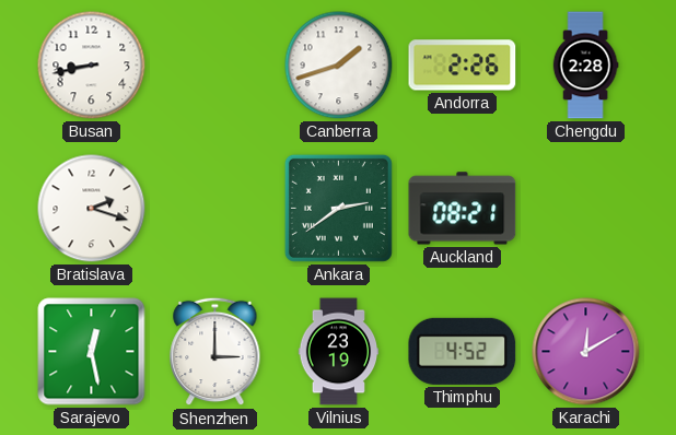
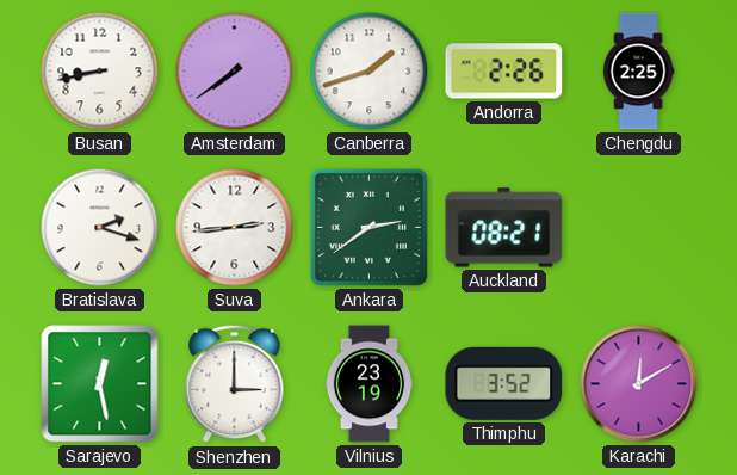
Amsterdam: none -> 7:39
Chengdu: 2:28 -> 2:25
Suva: none -> 2:44
Thimphu: 4:52 -> 3:52
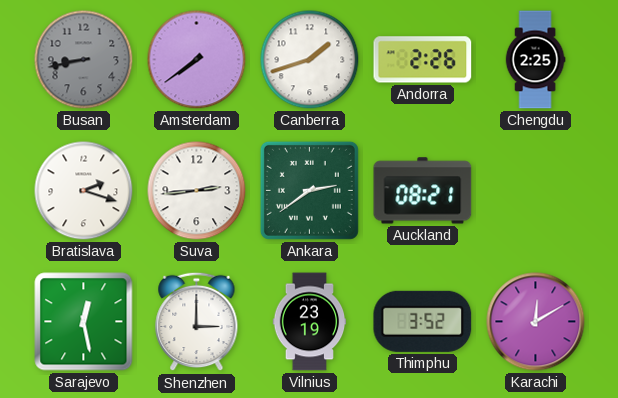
Busan dial: white -> grey
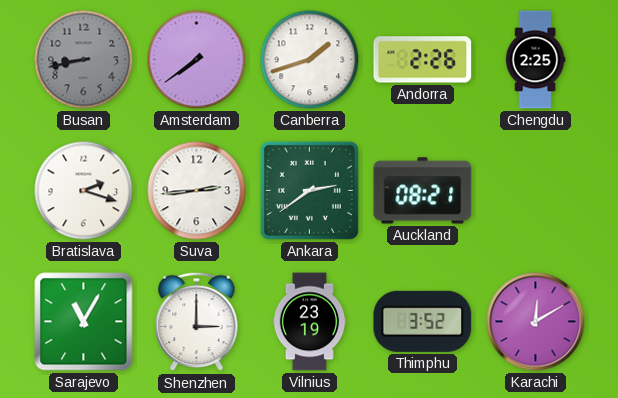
Sarajevo: 12:28 -> 11:05
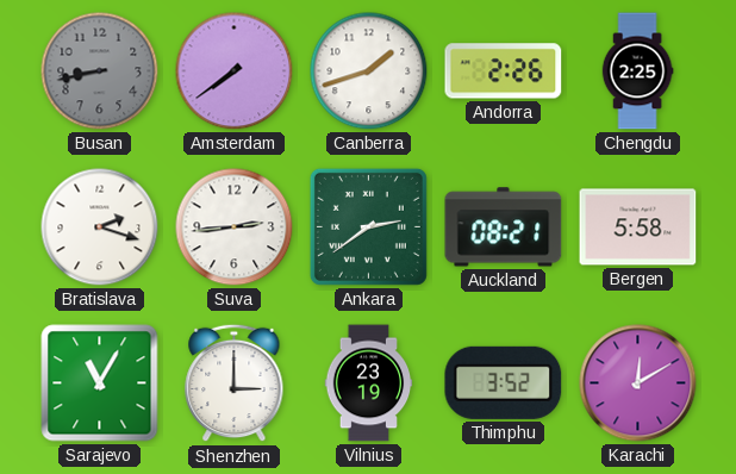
Bergen: none -> 5:58
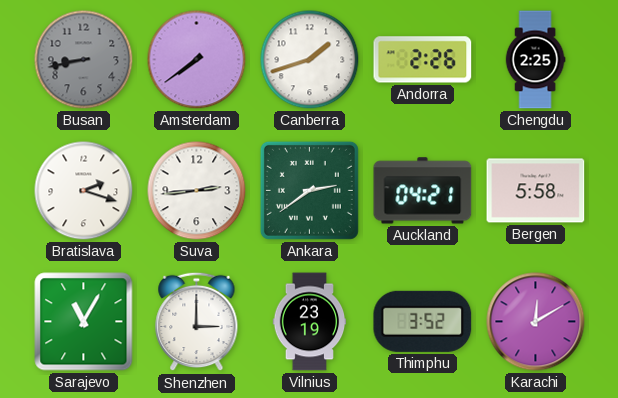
Auckland: 08:21 -> 04:21
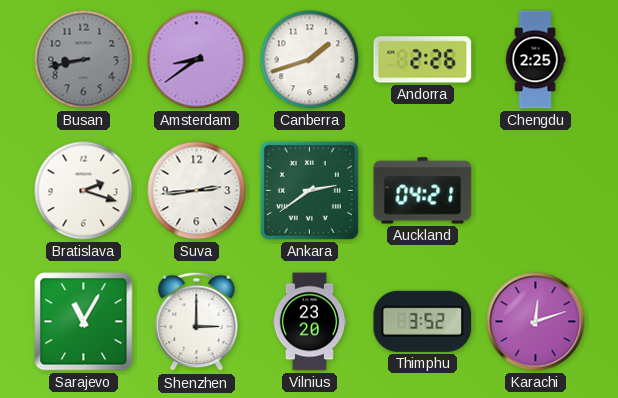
Amsterdam: 7:39 -> 8:39
Bergen: 5:58 -> none
Vilnius: 23:19 -> 23:20
Karachi: 12:10 -> 12:12
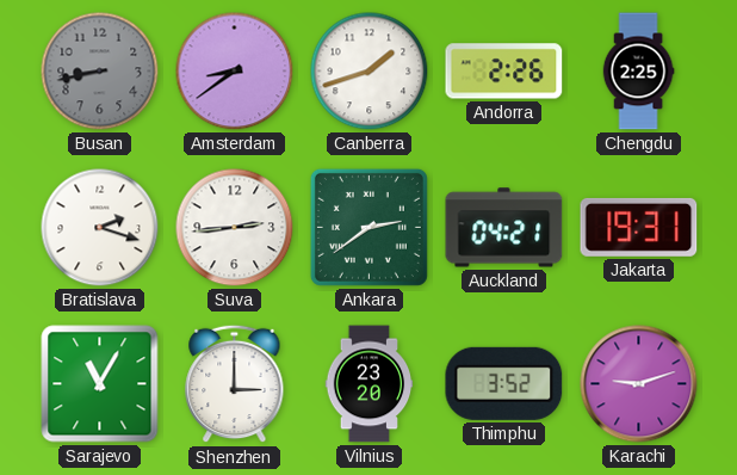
Jakarta: none -> 19:31
Karachi: 12:12 -> 9:12
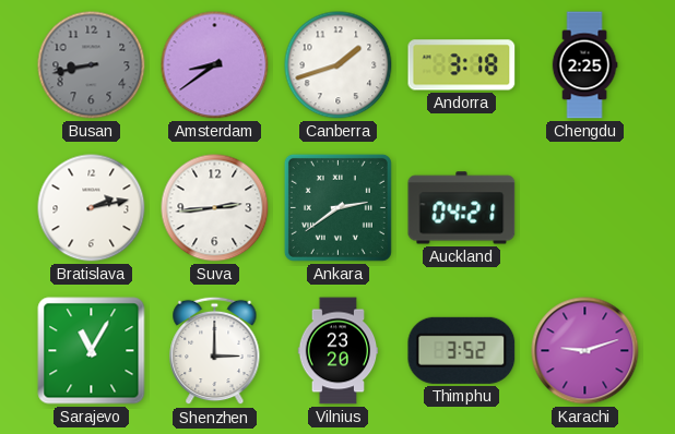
Andorra: 2:26 -> 3:18
Bratislava: 2:18 -> 2:13
Jakarta: 19:31 -> none
